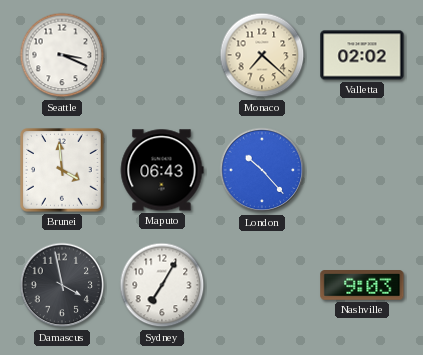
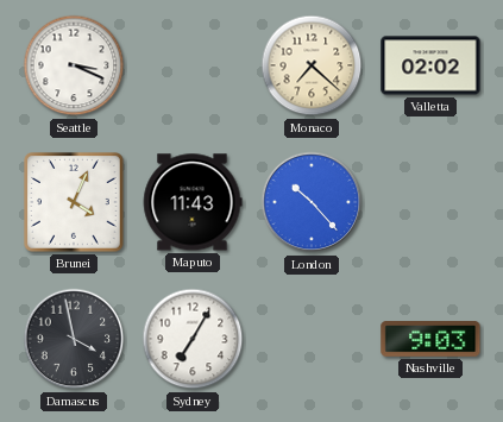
Brunei: 3:59 -> 4:04
Maputo: 06:43 -> 11:43
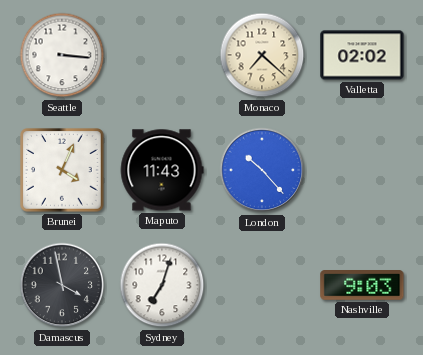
Seattle: 3:19 -> 3:16
Sydney: 7:05 -> 7:03
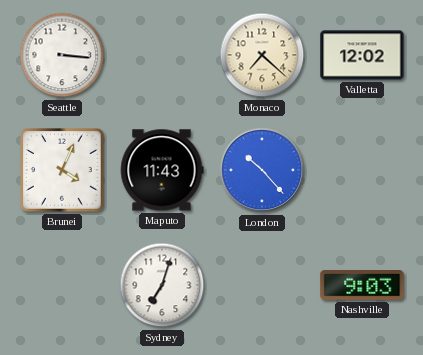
Valletta: 02:02 -> 12:02
Damascus: 3:58 -> none
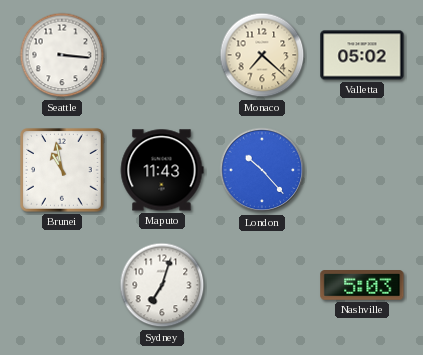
Valletta: 12:02 -> 05:02
Brunei: 4:04 -> 10:58
Nashville: 9:03 -> 5:03
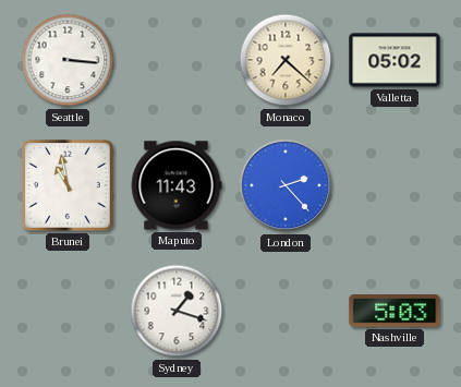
London: 10:23 -> 2:23
Sydney: 7:03 -> 1:18
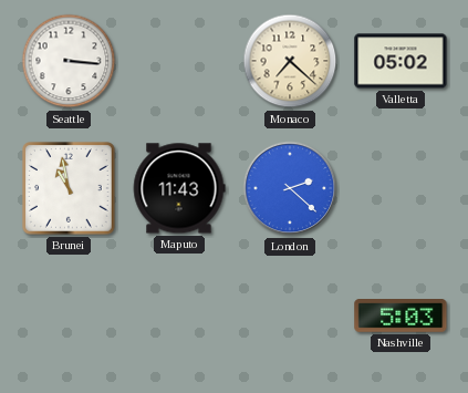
London: 2:23 -> 2:22
Sydney: 1:18 -> none
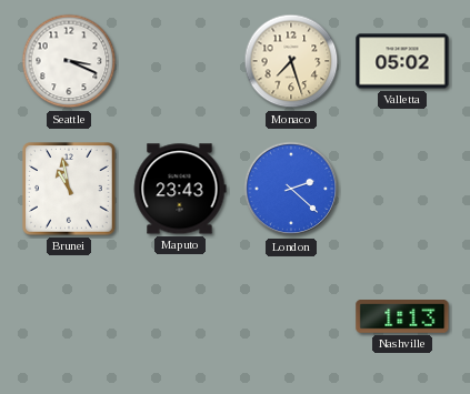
Seattle: 3:16 -> 3:19
Monaco: 7:22 -> 7:27
Maputo: 11:43 -> 23:43
Nashville: 5:03 -> 1:13
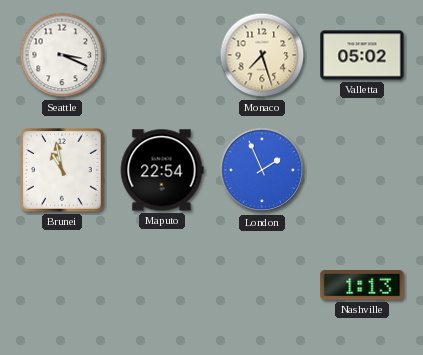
Maputo: 23:43 -> 22:54
London: 2:22 -> 1:56
